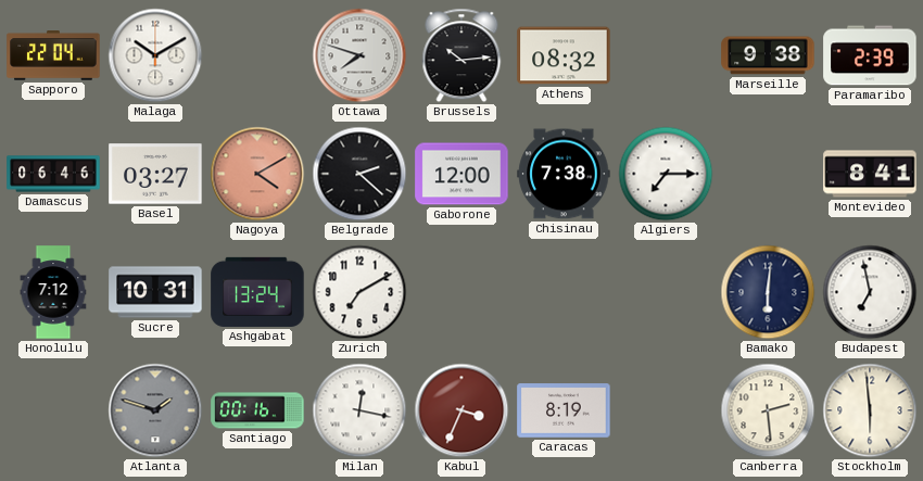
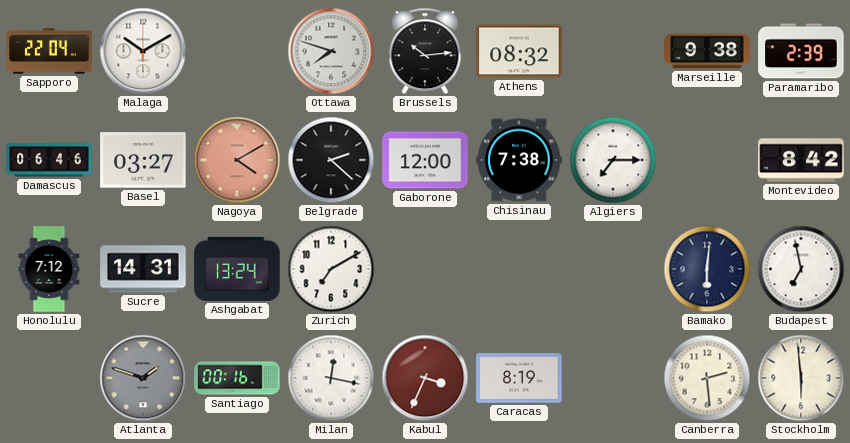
Montevideo: 8:41 -> 8:42
Sucre: 10:31 -> 14:31
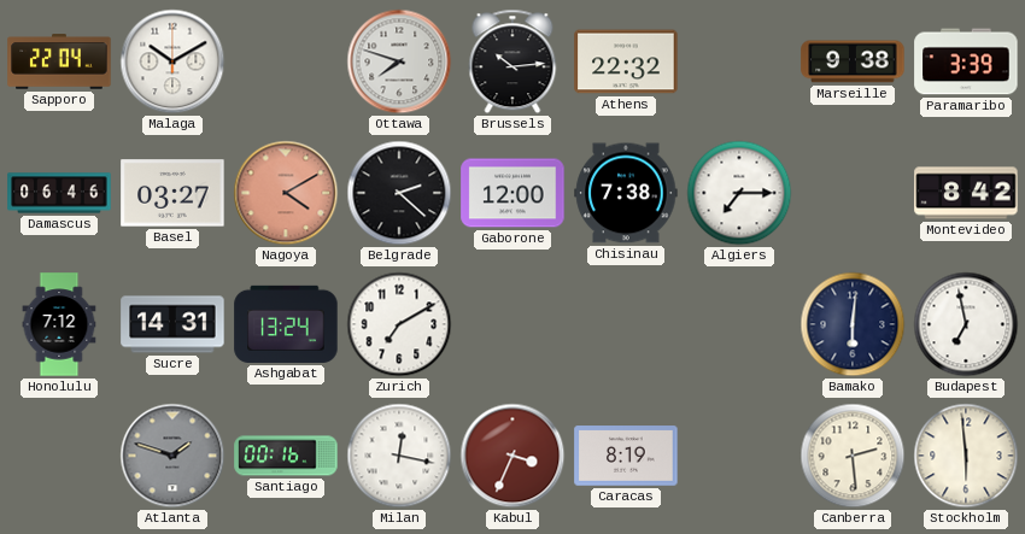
Athens: 08:32 -> 22:32
Paramaribo: 2:39 -> 3:39
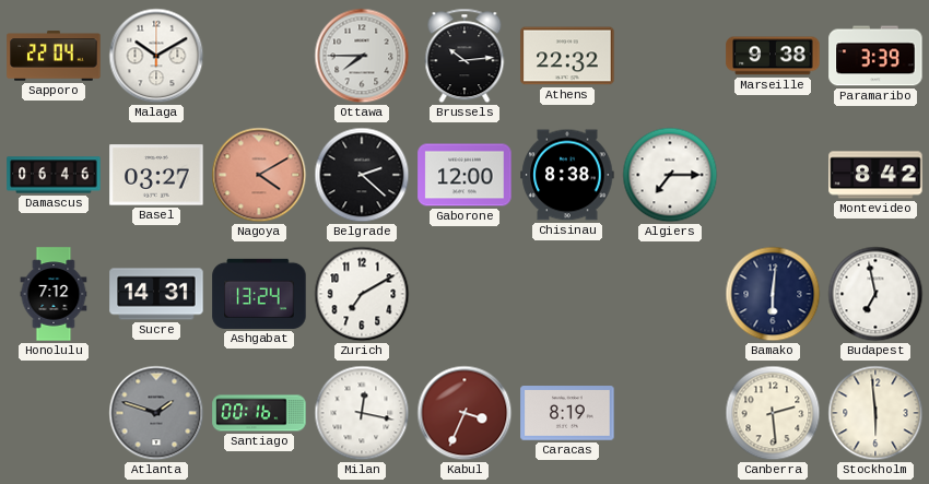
Ottawa: 7:48 -> 7:45
Chisinau: 7:38 -> 8:38
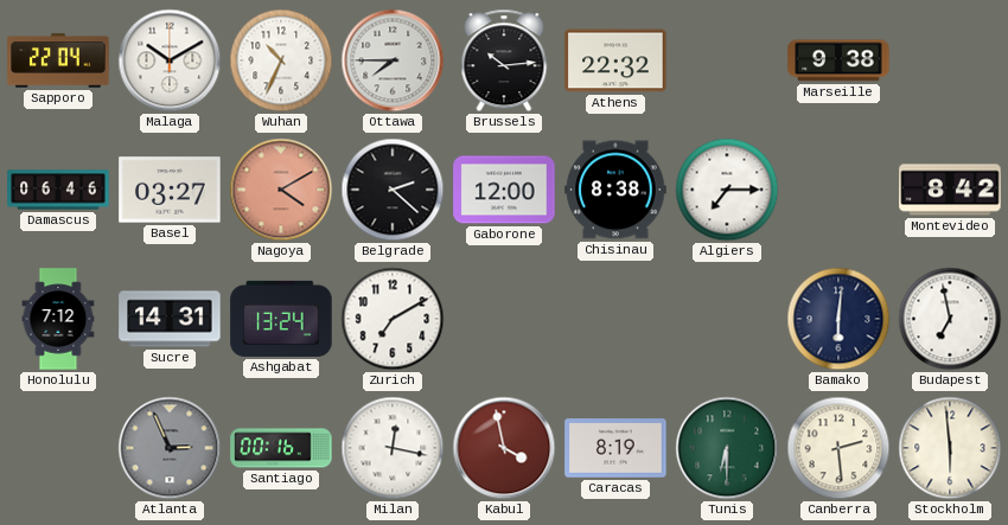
Wuhan: none -> 10:34
Paramaribo: 3:39 -> none
Atlanta: 1:48 -> 2:56
Kabul: 3:34 -> 3:58
Tunis: none -> 6:30
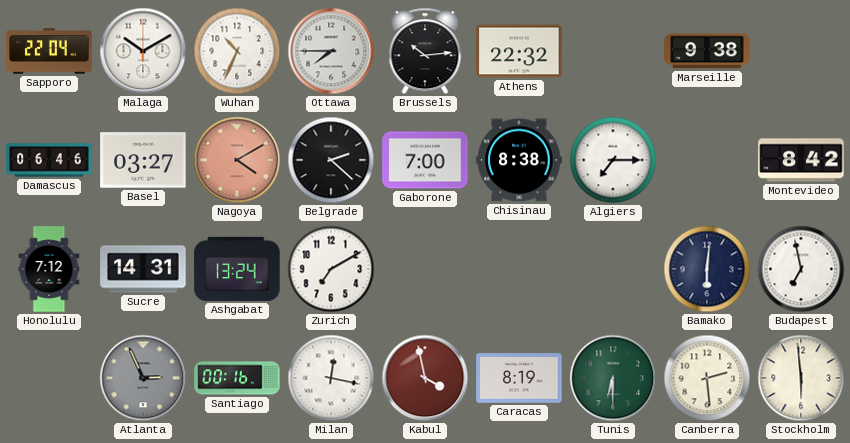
Gaborone: 12:00 -> 7:00
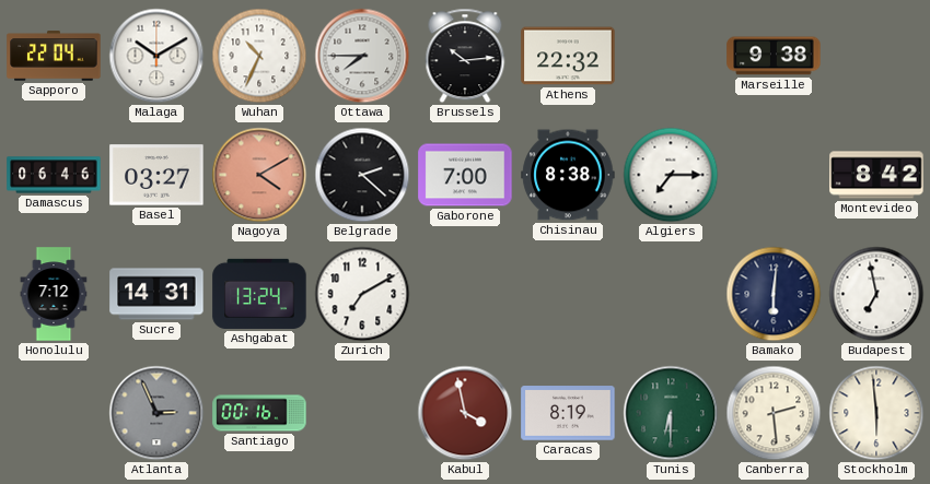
Milan: 12:17 -> none
